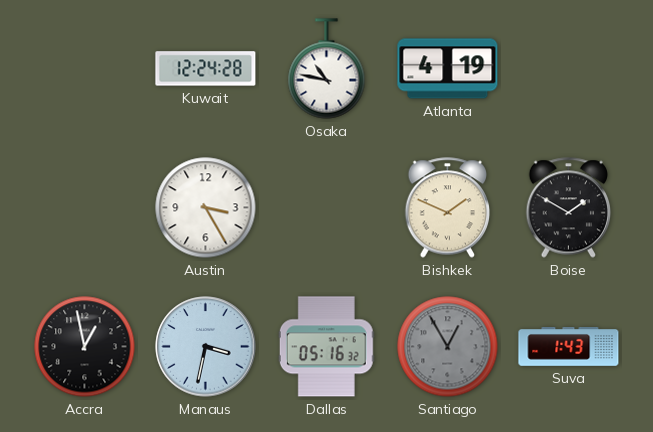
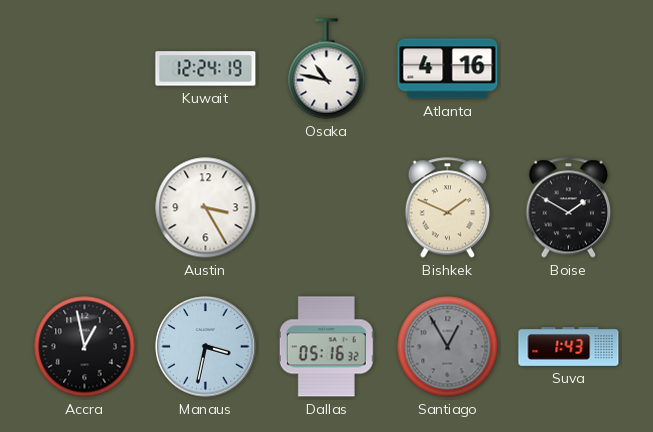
Kuwait: 12:24:28 -> 12:24:19
Atlanta: 4:19 -> 4:16
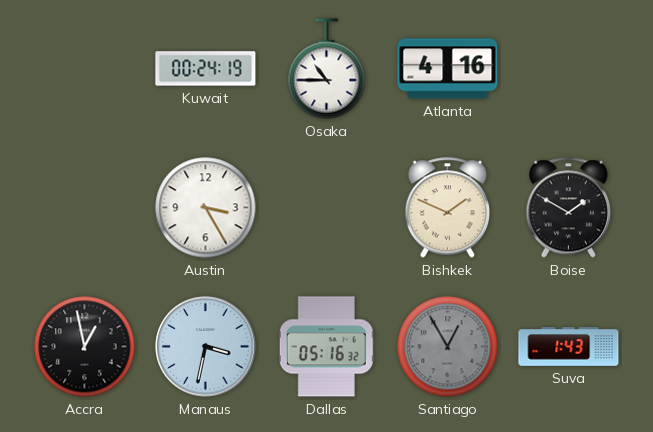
Kuwait: 12:24 -> 00:24
Osaka: 10:47 -> 10:45
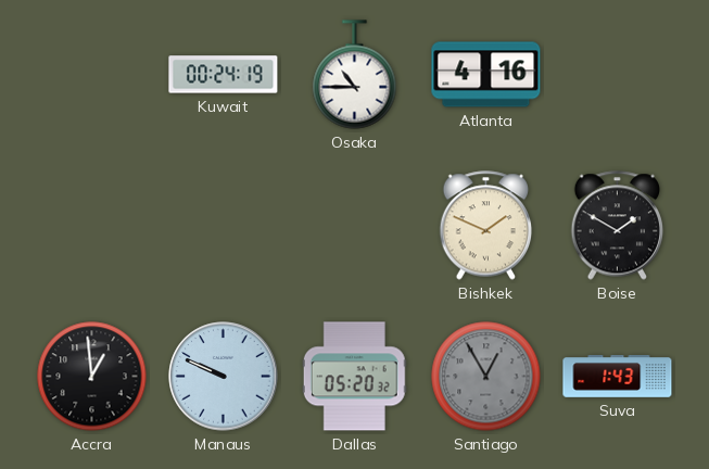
Austin: 3:25 -> none
Accra: 12:58 -> 12:59
Manaus: 3:32 -> 9:49
Dallas: 05:16 -> 05:20
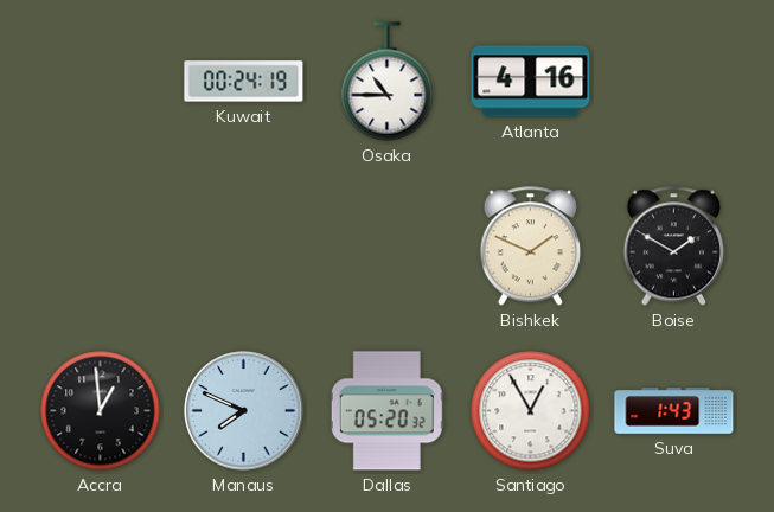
Manaus: 9:49 -> 7:49
Santiago dial: grey -> white
